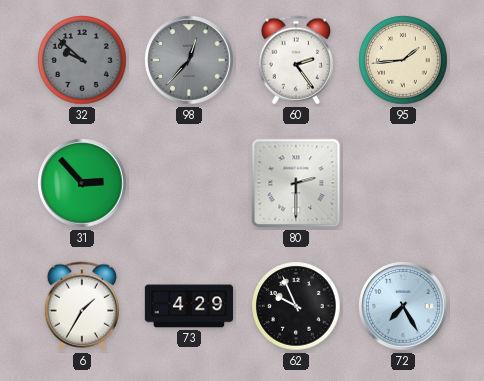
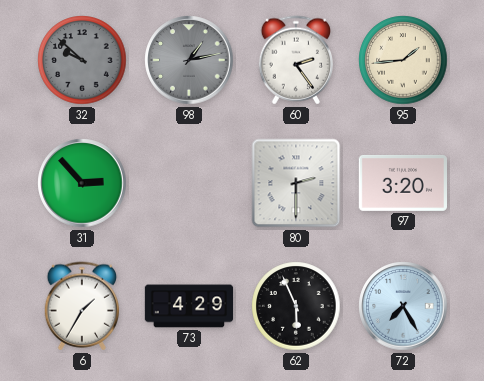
98: 12:37 -> 1:13
97: none -> 3:20
62: 9:56 -> 5:56
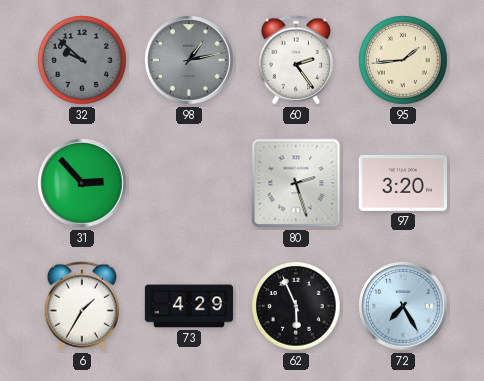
80: 2:30 -> 2:27
